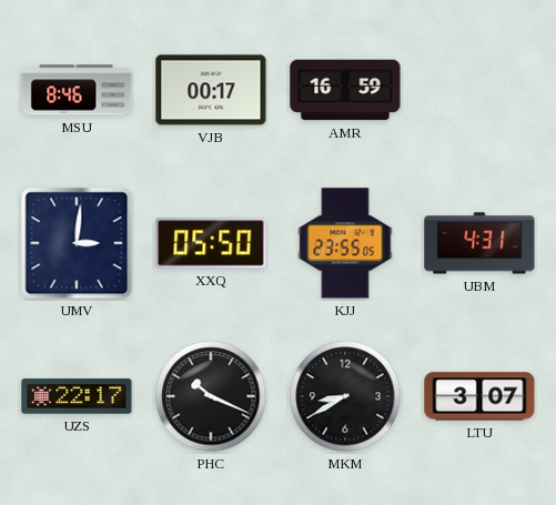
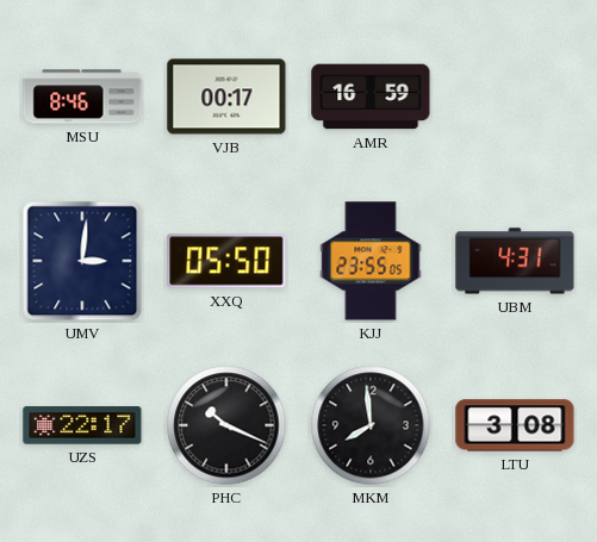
MKM: 8:40 -> 7:59
LTU: 3:07 -> 3:08
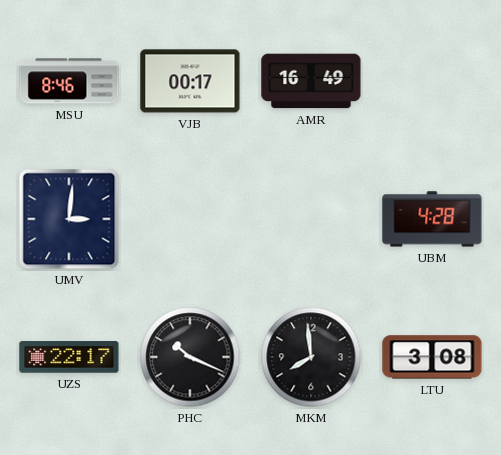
AMR: 16:59 -> 16:49
XXQ: 05:50 -> none
KJJ: 23:55 -> none
UBM: 4:31 -> 4:28
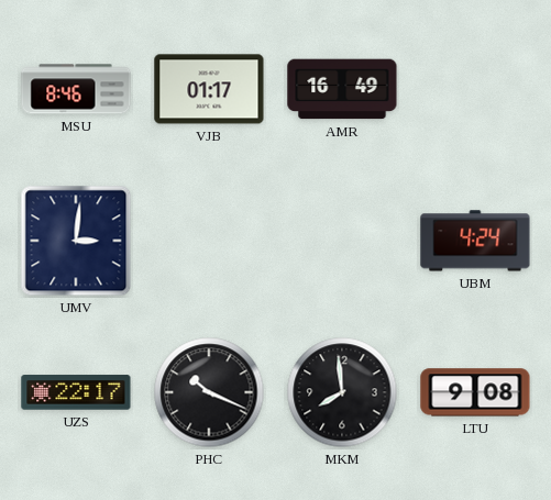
VJB: 00:17 -> 01:17
UBM: 4:28 -> 4:24
LTU: 3:08 -> 9:08
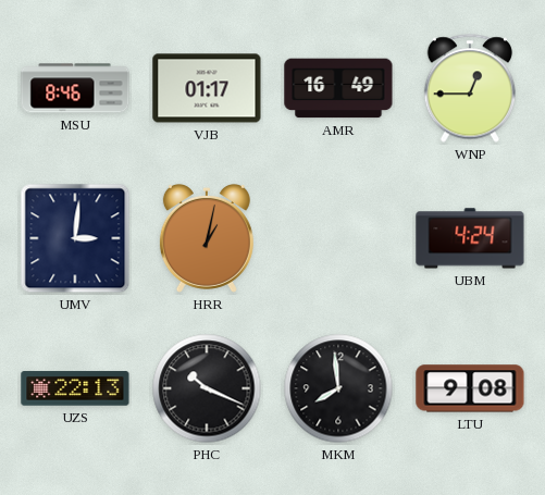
WNP: none -> 12:45
HRR: none -> 1:02
UZS: 22:17 -> 22:13
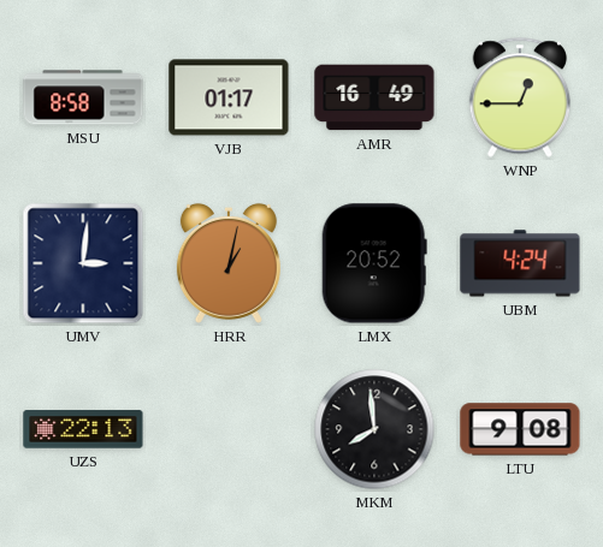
MSU: 8:46 -> 8:58
LMX: none -> 20:52
PHC: 10:19 -> none
